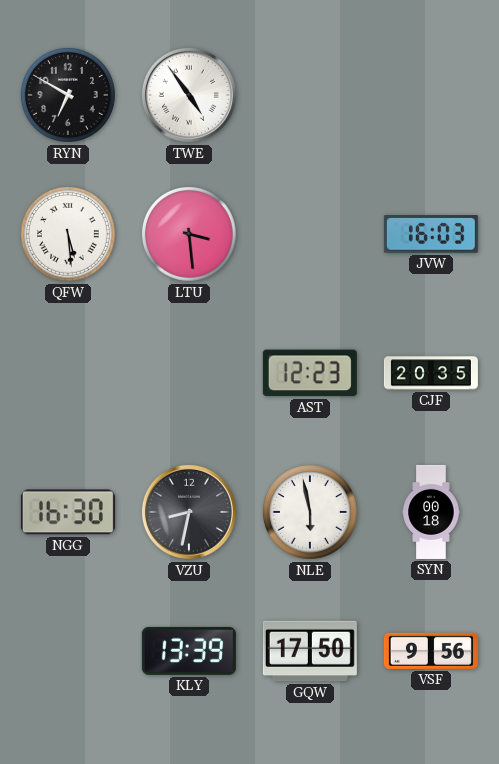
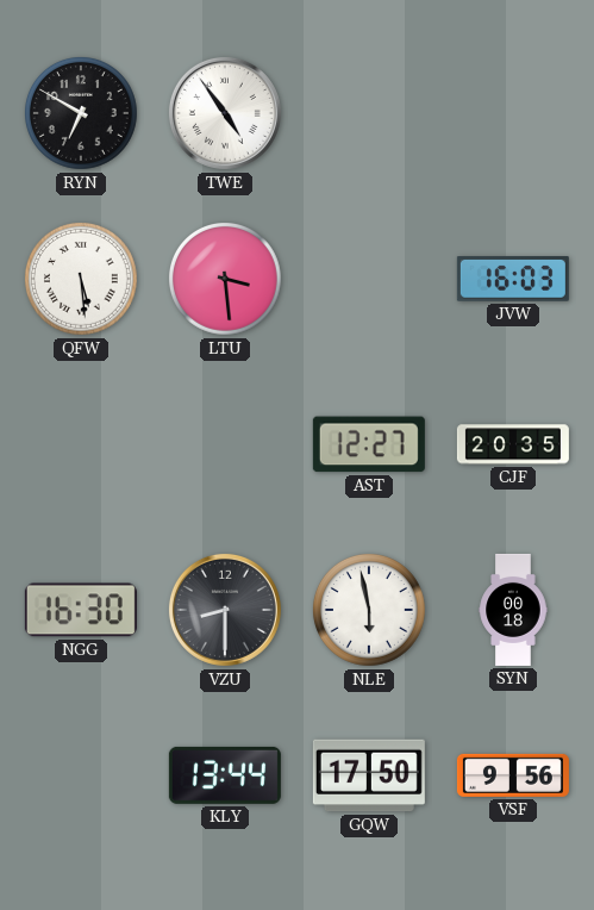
AST: 12:23 -> 12:27
VZU: 8:32 -> 8:30
KLY: 13:39 -> 13:44
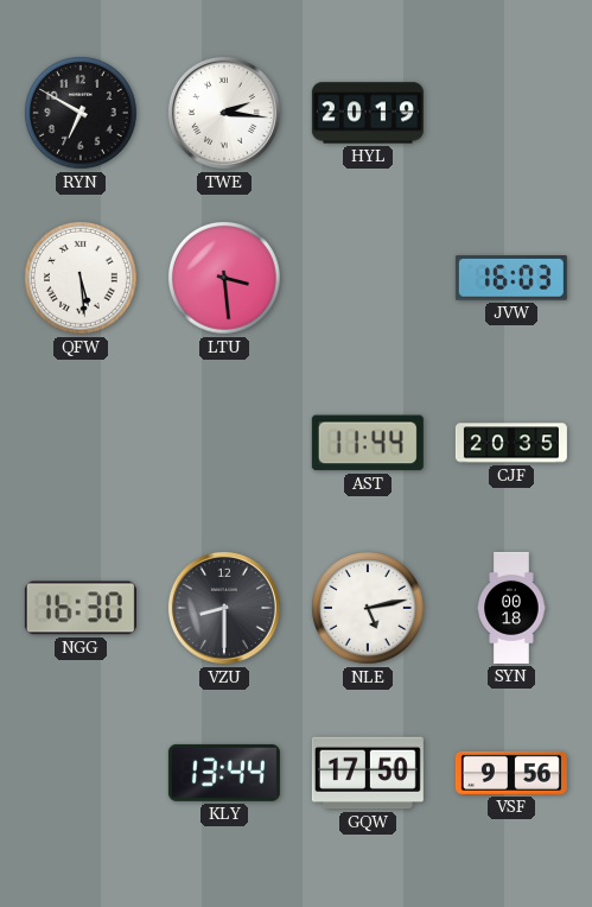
TWE: 4:54 -> 2:16
HYL: none -> 20:19
AST: 12:27 -> 11:44
NLE: 5:58 -> 5:13
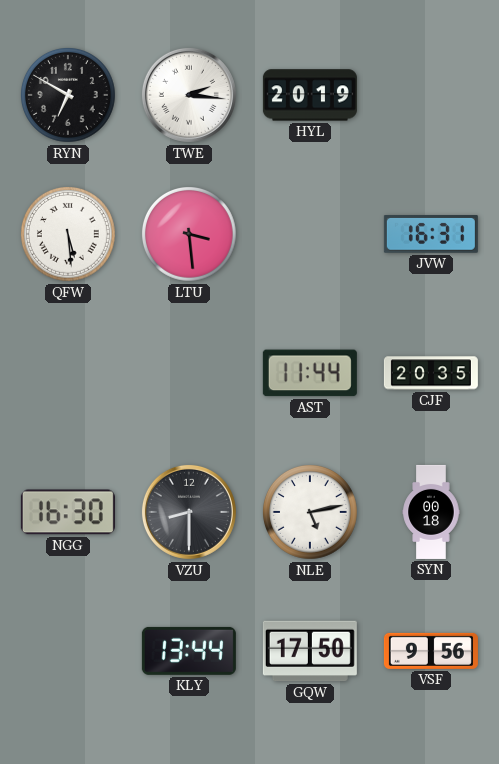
JVW: 16:03 -> 16:31
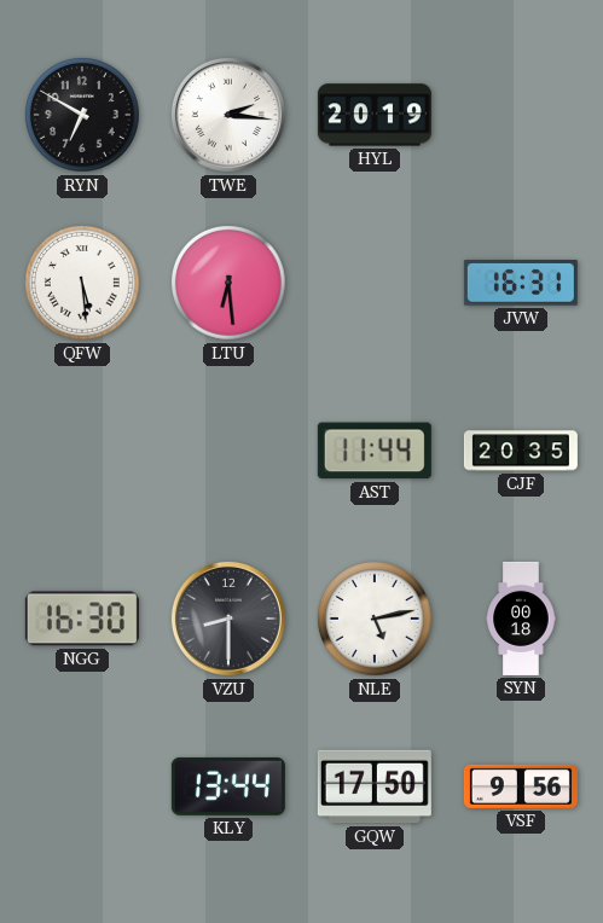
LTU: 3:29 -> 6:29
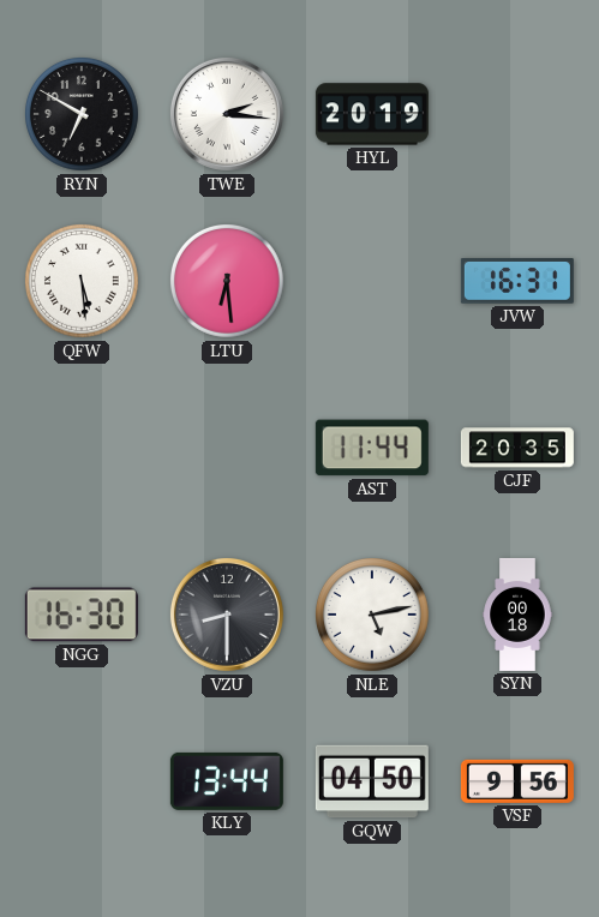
GQW: 17:50 -> 04:50
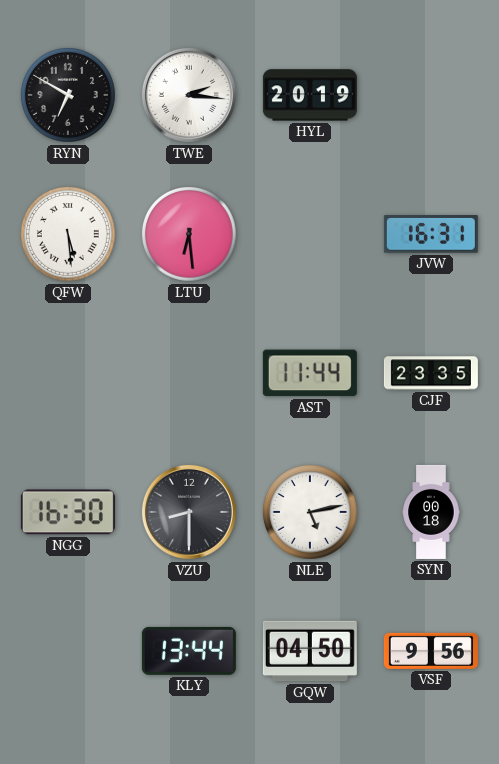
CJF: 20:35 -> 23:35
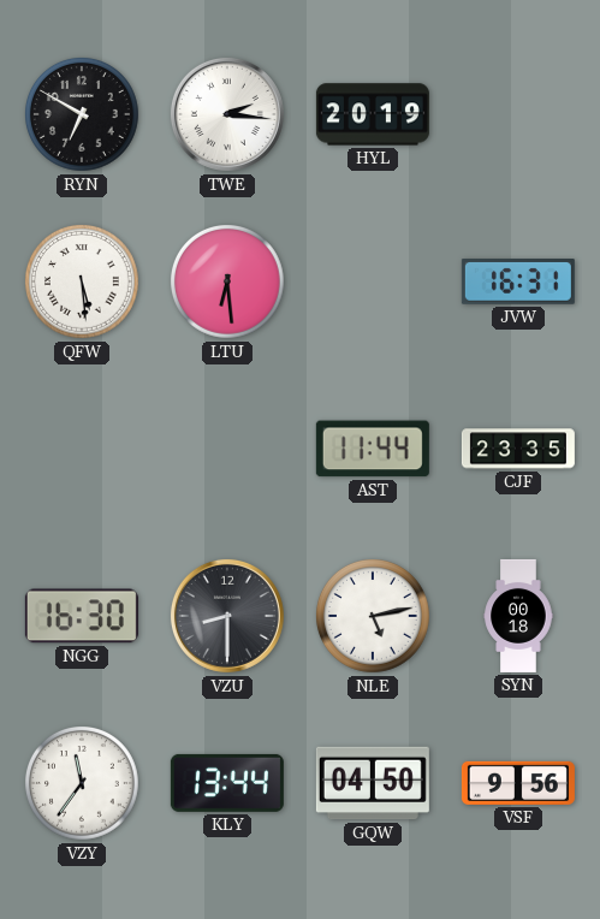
VZY: none -> 11:36
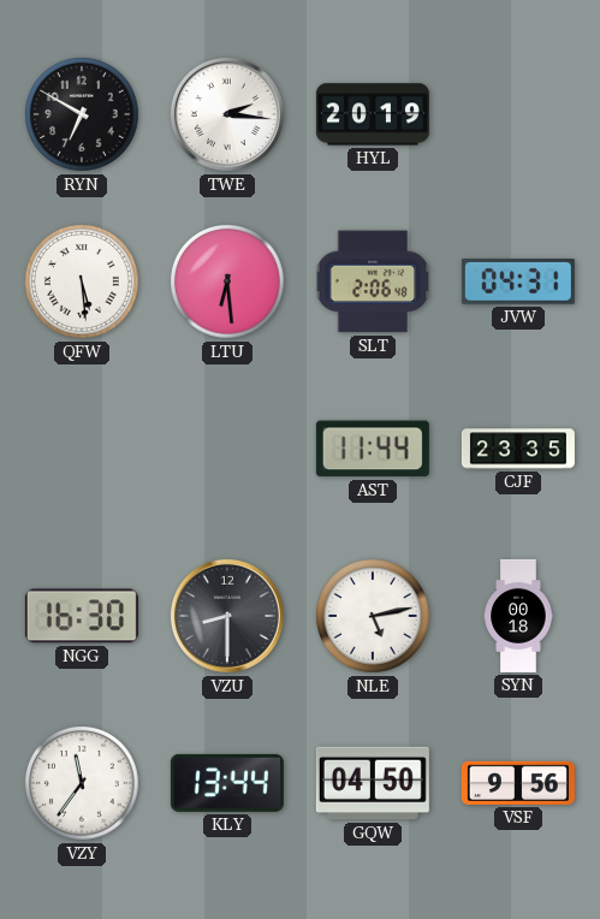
SLT: none -> 2:06
JVW: 16:31 -> 04:31
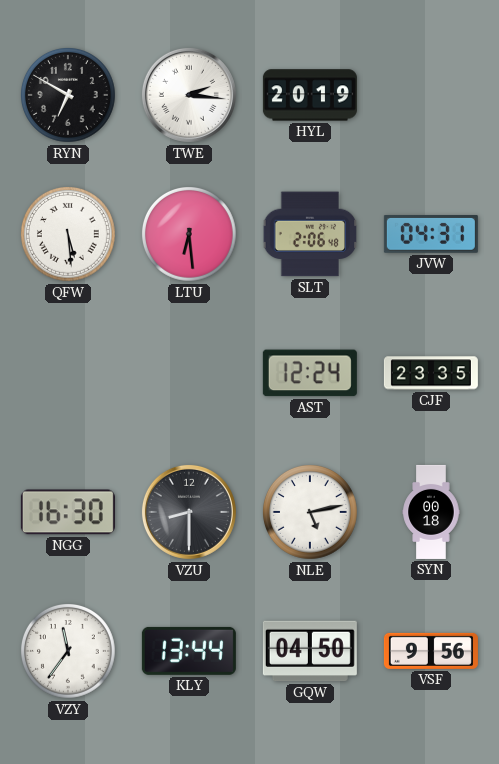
AST: 11:44 -> 12:24
